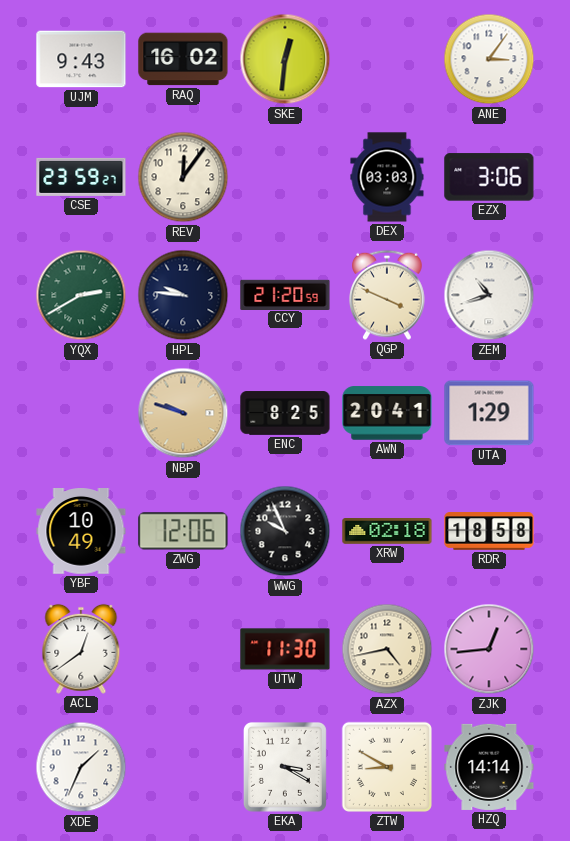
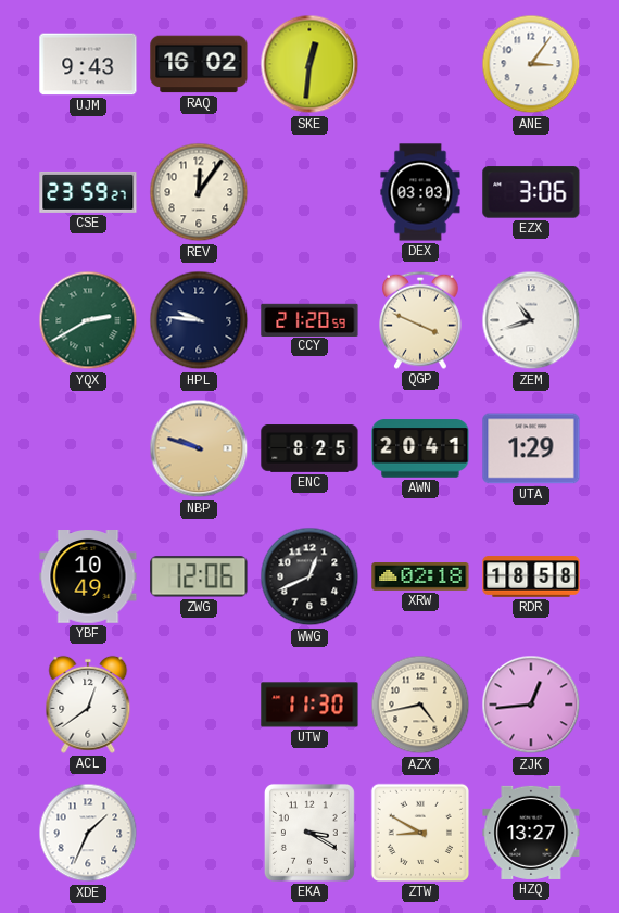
WWG: 9:56 -> 12:41
HZQ: 14:14 -> 13:27
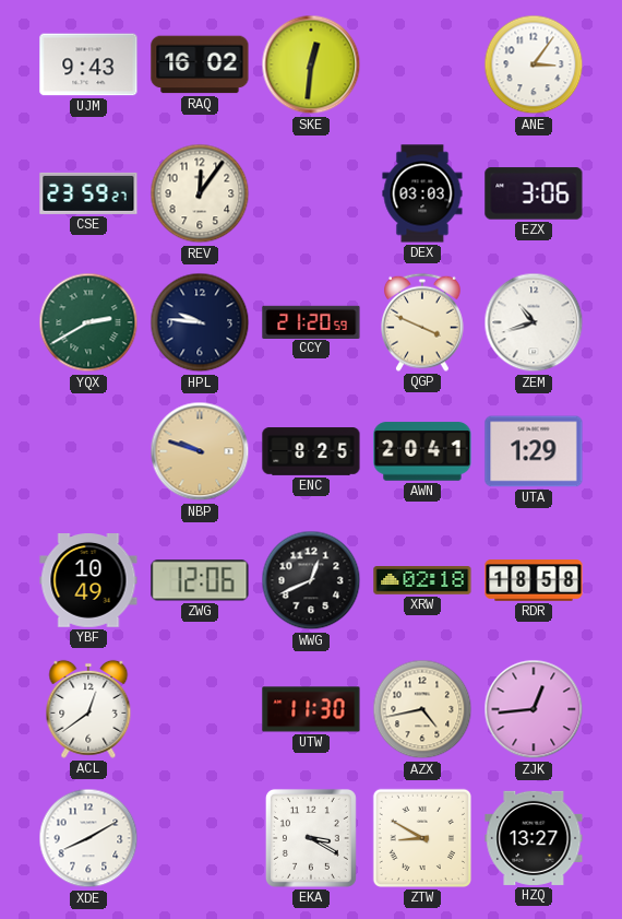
XDE: 1:34 -> 8:10
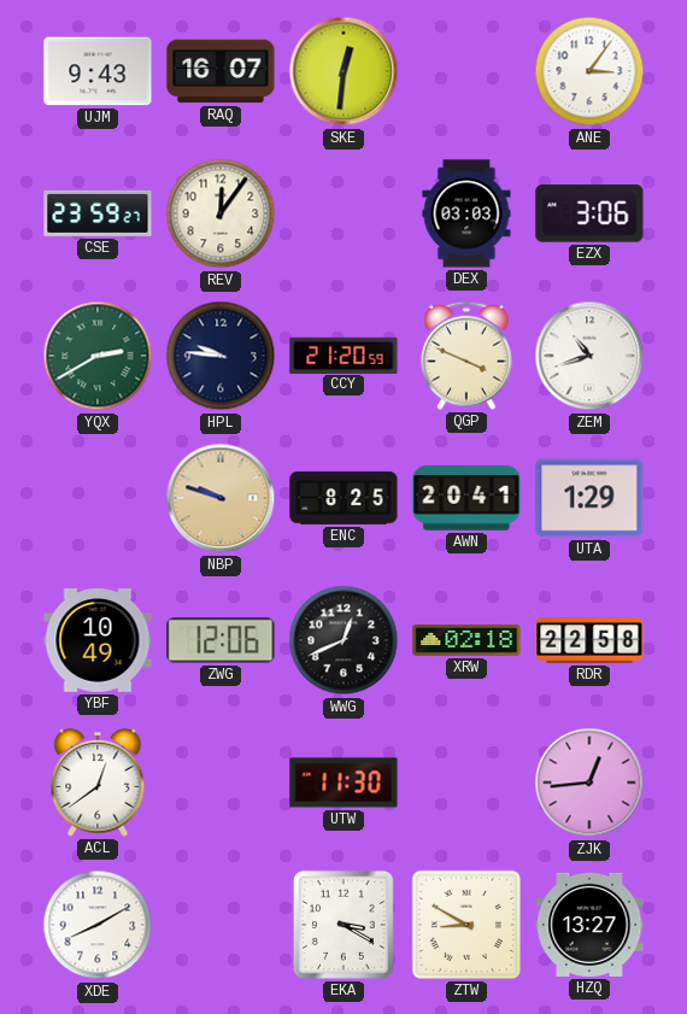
RAQ: 16:02 -> 16:07
RDR: 18:58 -> 22:58
AZX: 4:43 -> none
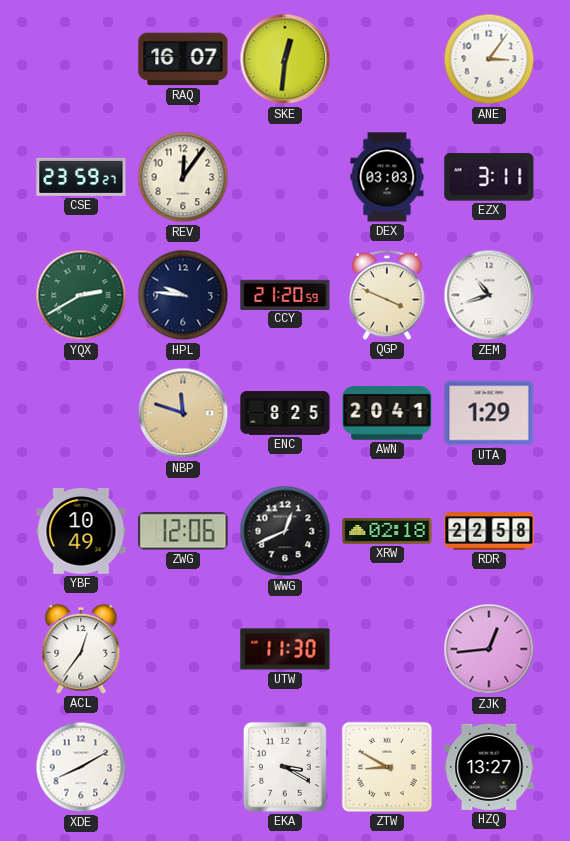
UJM: 9:43 -> none
EZX: 3:06 -> 3:11
NBP: 9:48 -> 11:48
ACL: 12:39 -> 12:36
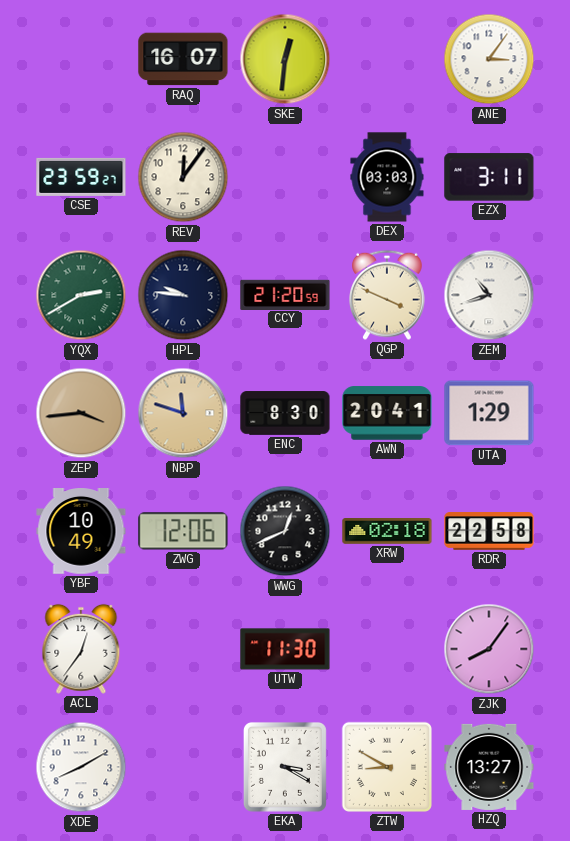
ZEP: none -> 3:44
ENC: 8:25 -> 8:30
ZJK: 12:44 -> 8:06
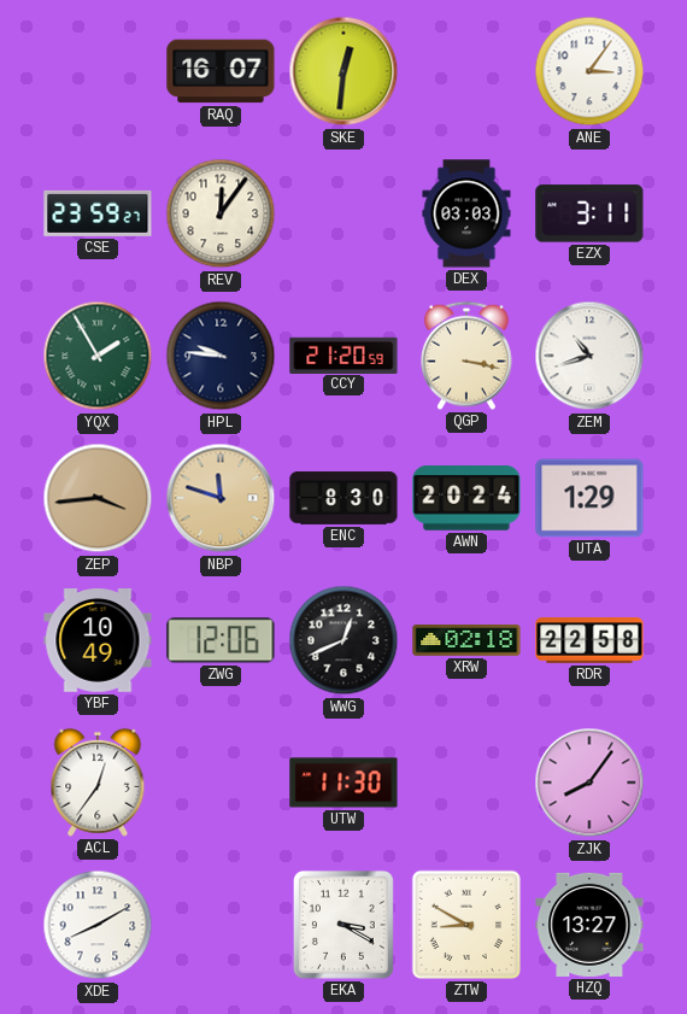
YQX: 2:40 -> 1:55
QGP: 3:49 -> 3:17
AWN: 20:41 -> 20:24
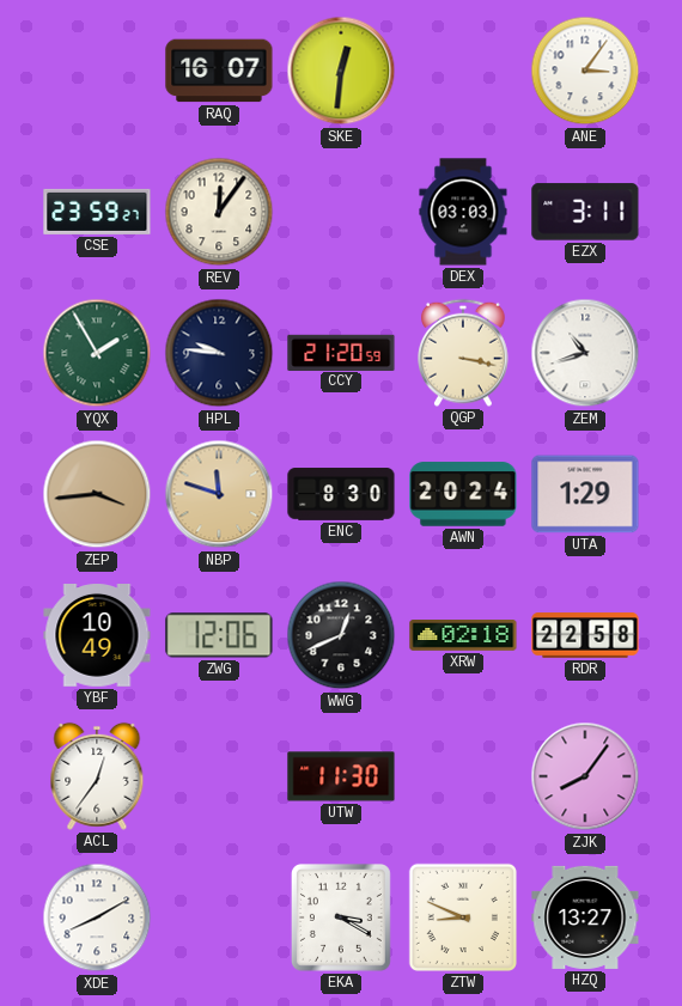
ZTW: 8:50 -> 8:49
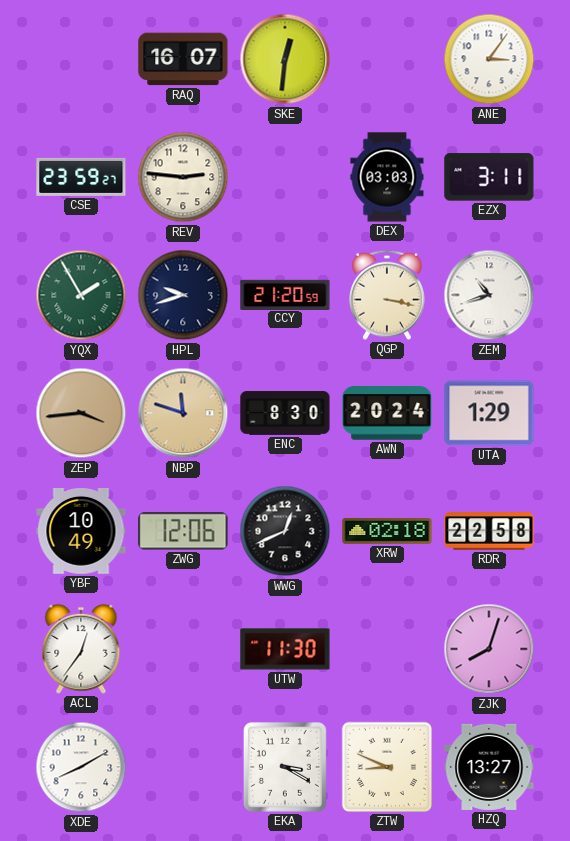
REV: 12:06 -> 2:46
HPL: 9:46 -> 9:42
ZJK: 8:06 -> 8:03
